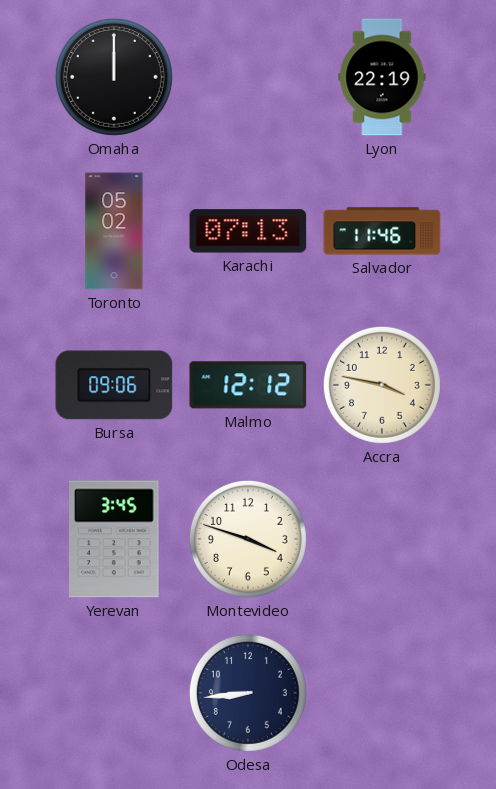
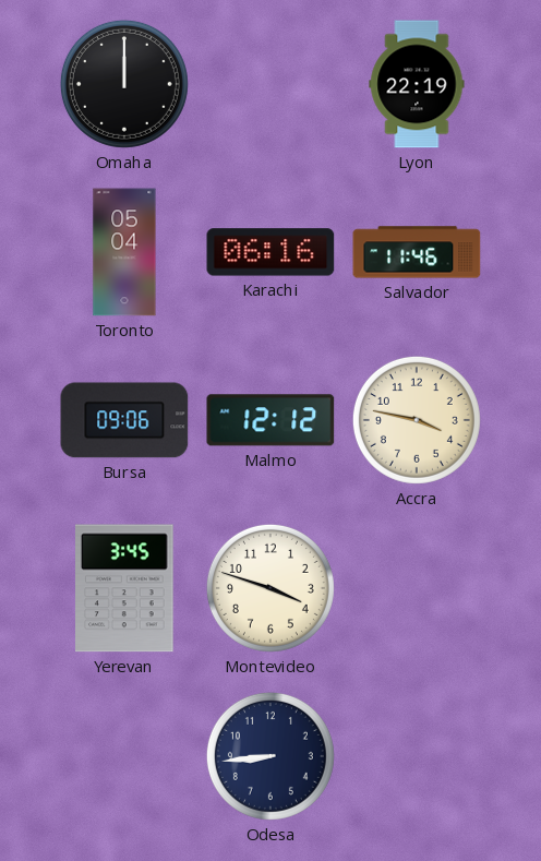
Toronto: 05:02 -> 05:04
Karachi: 07:13 -> 06:16
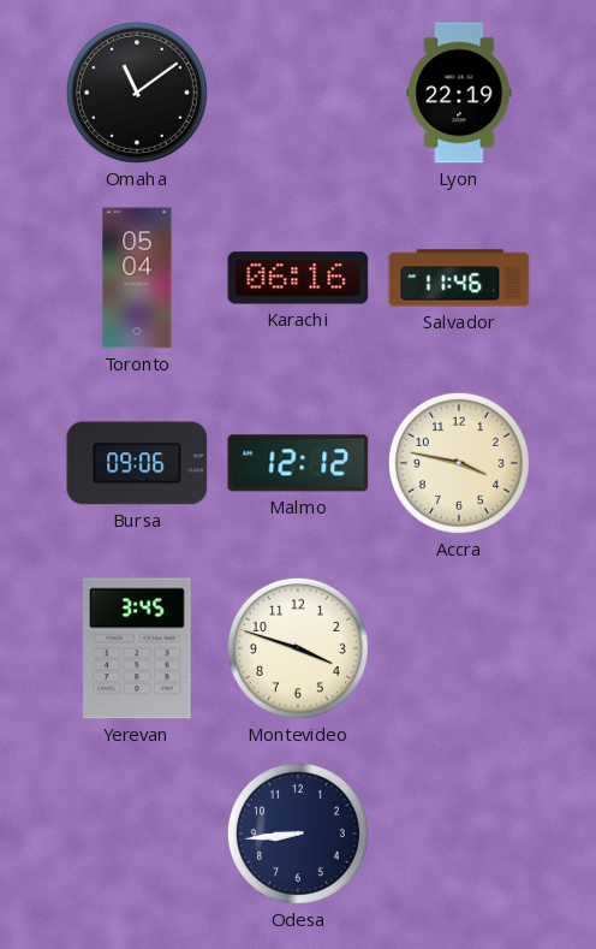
Omaha: 12:00 -> 11:09
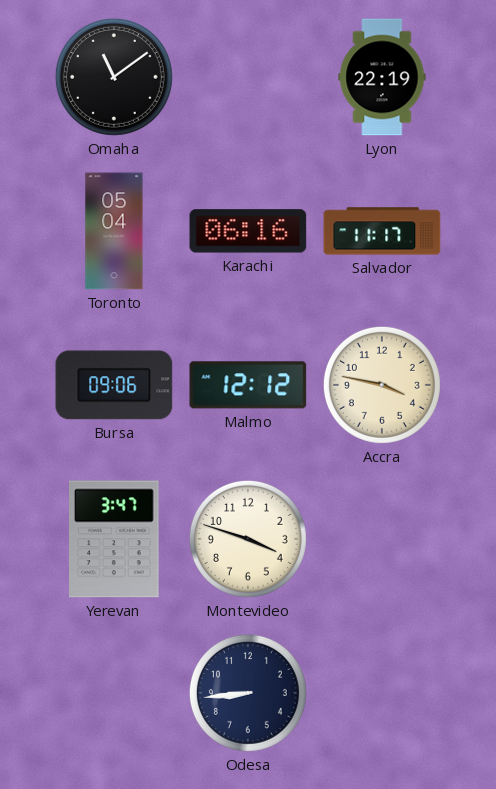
Salvador: 11:46 -> 11:17
Yerevan: 3:45 -> 3:47
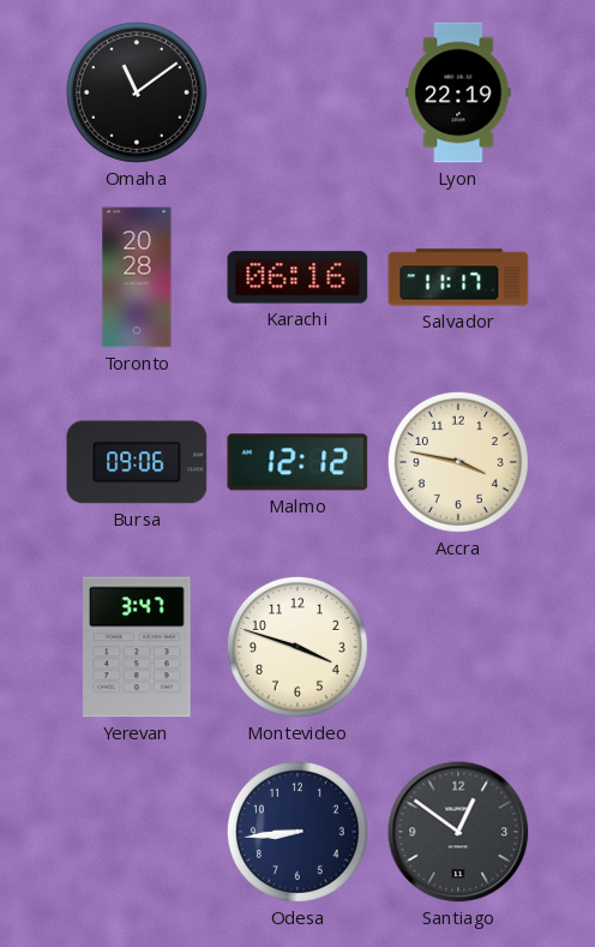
Toronto: 05:04 -> 20:28
Santiago: none -> 12:51
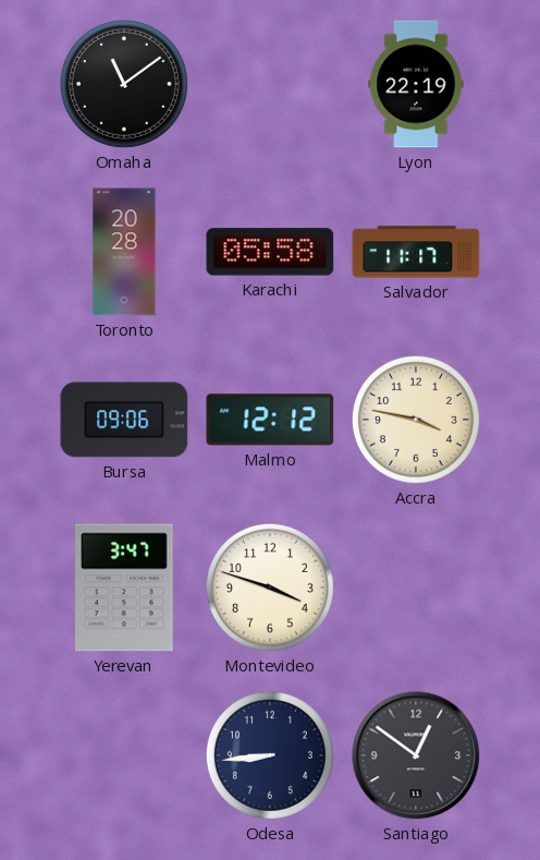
Karachi: 06:16 -> 05:58
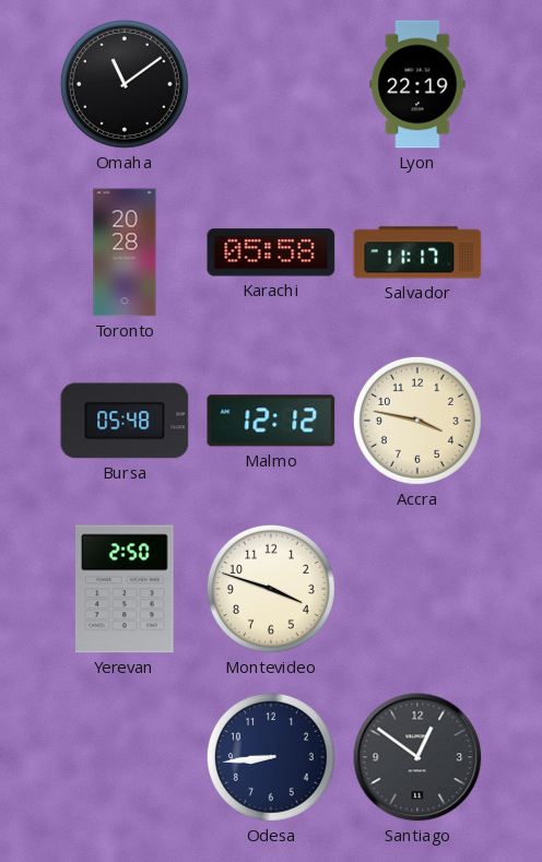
Bursa: 09:06 -> 05:48
Yerevan: 3:47 -> 2:50
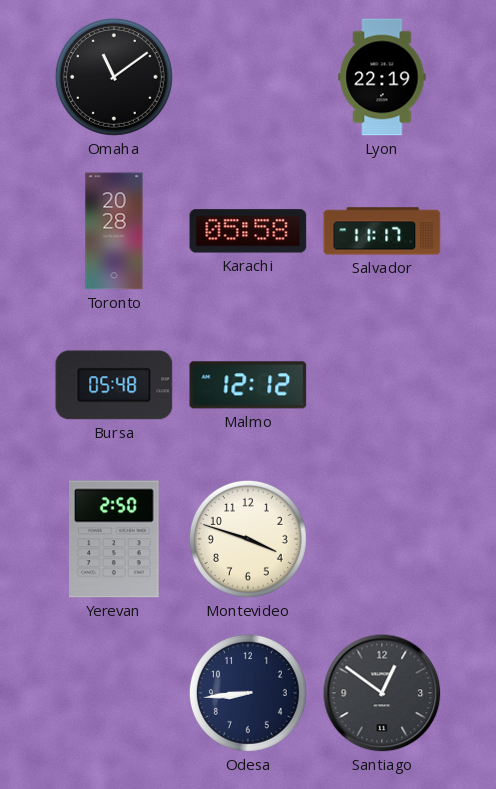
Accra: 3:47 -> none
